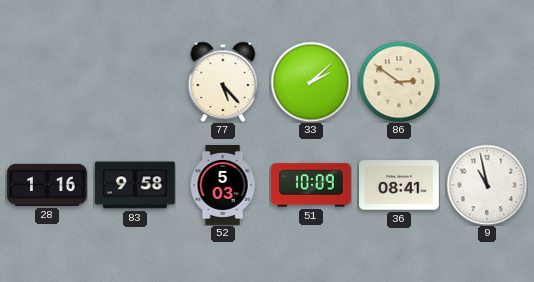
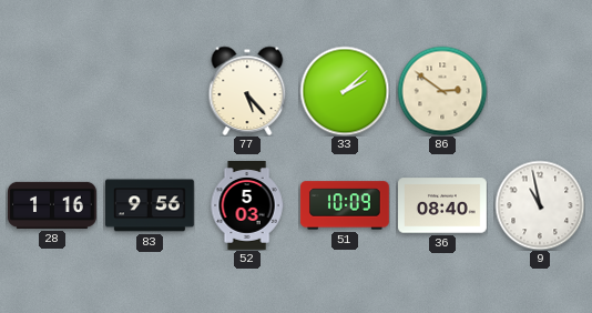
83: 9:58 -> 9:56
36: 08:41 -> 08:40
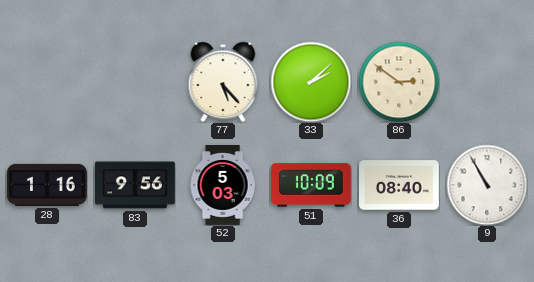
9: 10:58 -> 10:55
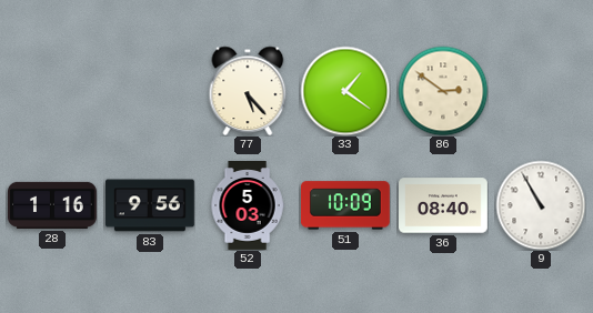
33: 2:08 -> 1:21
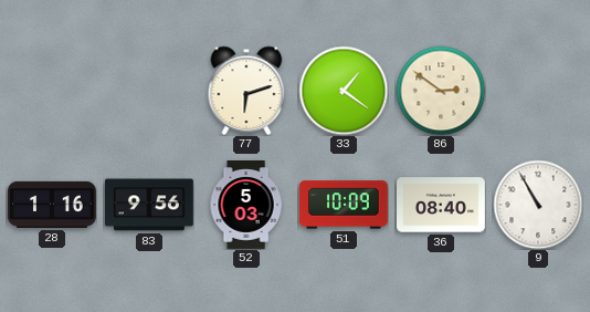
77: 5:23 -> 6:12
